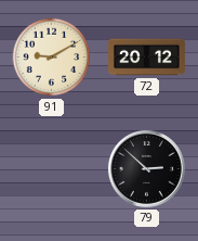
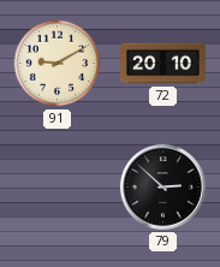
72: 20:12 -> 20:10
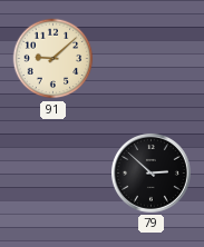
91: 9:10 -> 9:08
72: 20:10 -> none
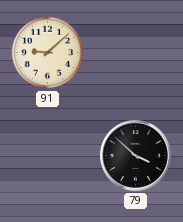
79: 2:52 -> 3:52
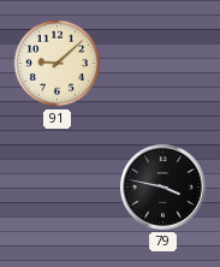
79: 3:52 -> 3:47
